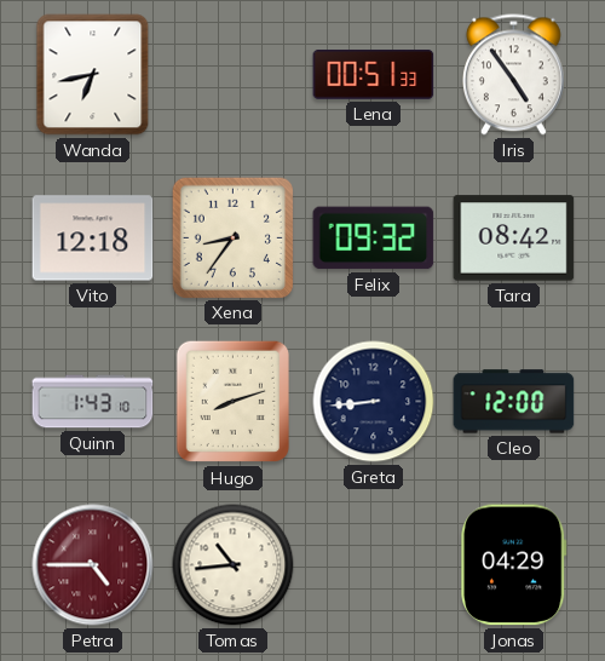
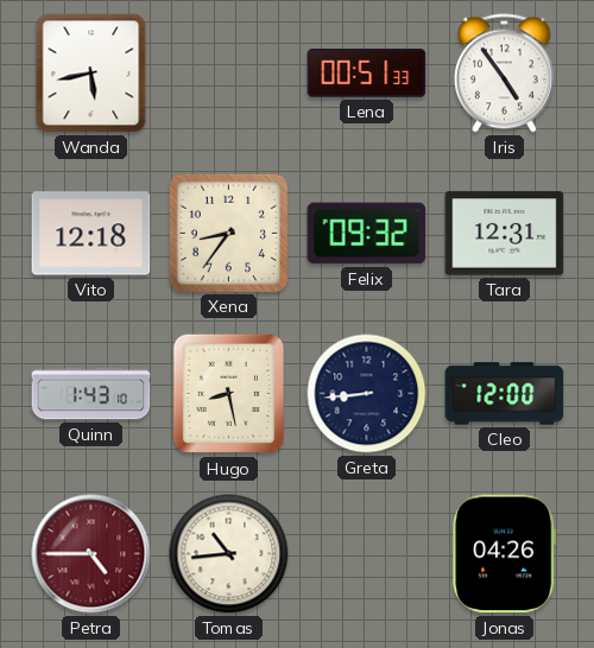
Wanda: 6:43 -> 5:43
Tara: 08:42 -> 12:31
Hugo: 8:12 -> 8:28
Jonas: 04:29 -> 04:26
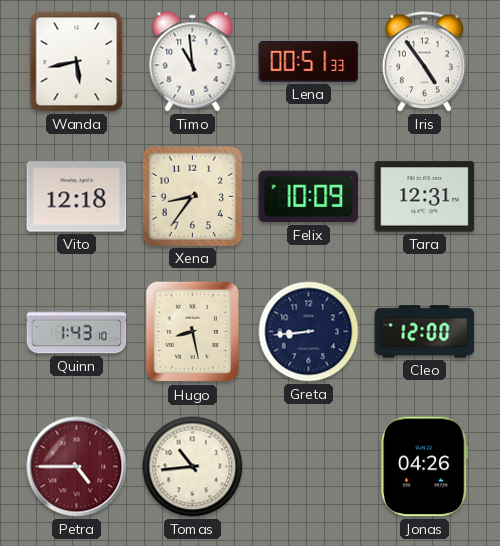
Timo: none -> 10:59
Felix: 09:32 -> 10:09
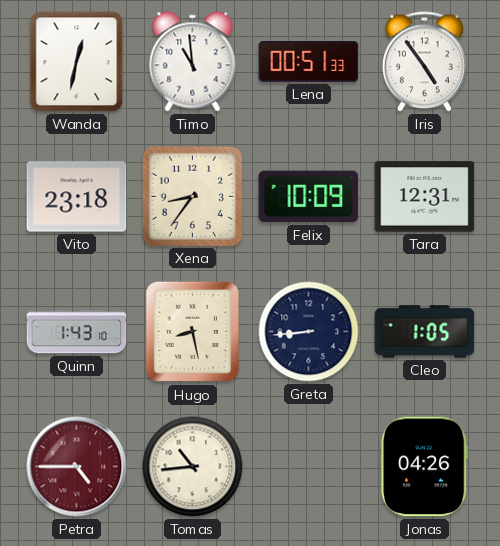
Wanda: 5:43 -> 12:32
Vito: 12:18 -> 23:18
Cleo: 12:00 -> 1:05
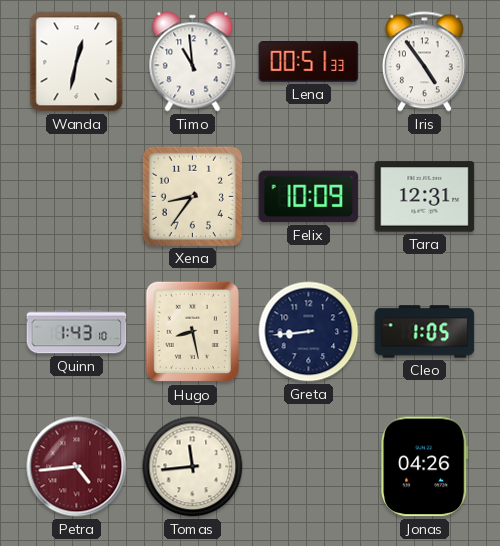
Vito: 23:18 -> none
Petra: 4:45 -> 4:44
Tomas: 10:44 -> 11:44
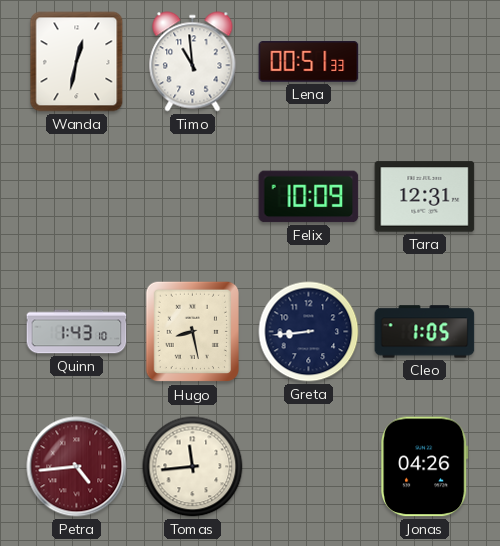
Iris: 4:54 -> none
Xena: 8:36 -> none
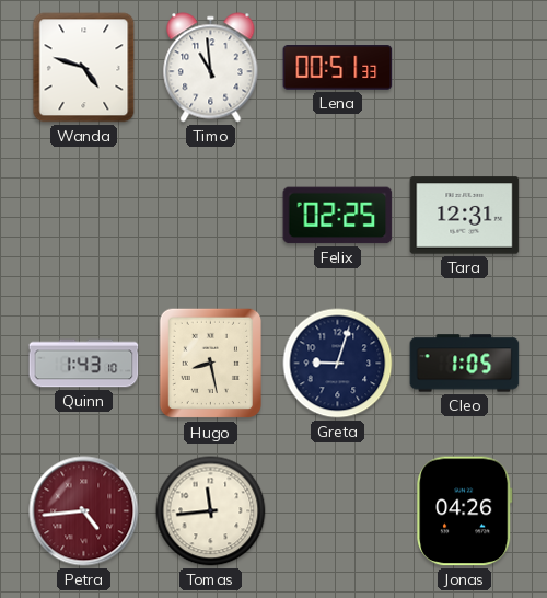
Wanda: 12:32 -> 4:48
Felix: 10:09 -> 02:25
Greta: 8:44 -> 9:03
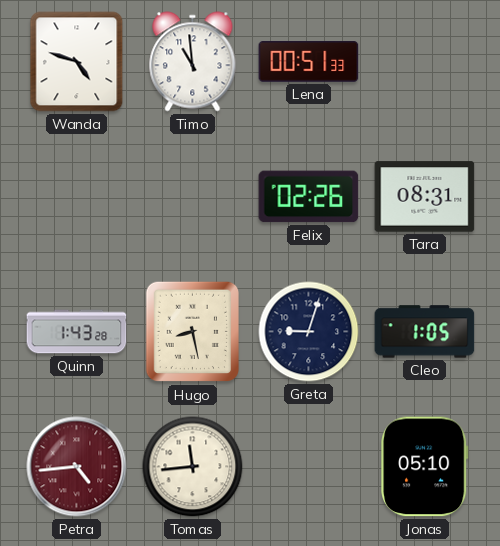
Felix: 02:25 -> 02:26
Tara: 12:31 -> 08:31
Quinn: 1:43:10 -> 1:43:28
Jonas: 04:26 -> 05:10
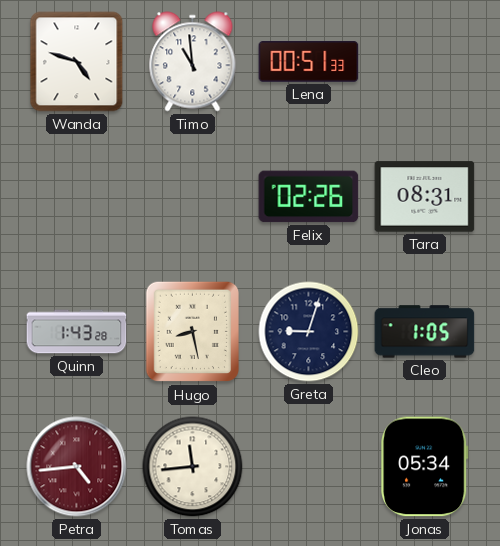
Jonas: 05:10 -> 05:34
